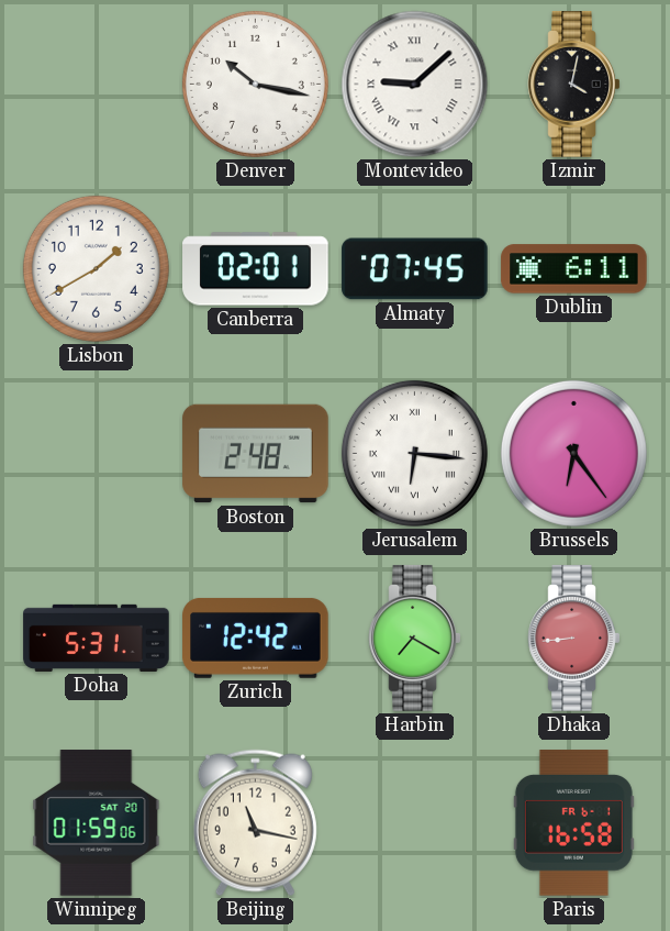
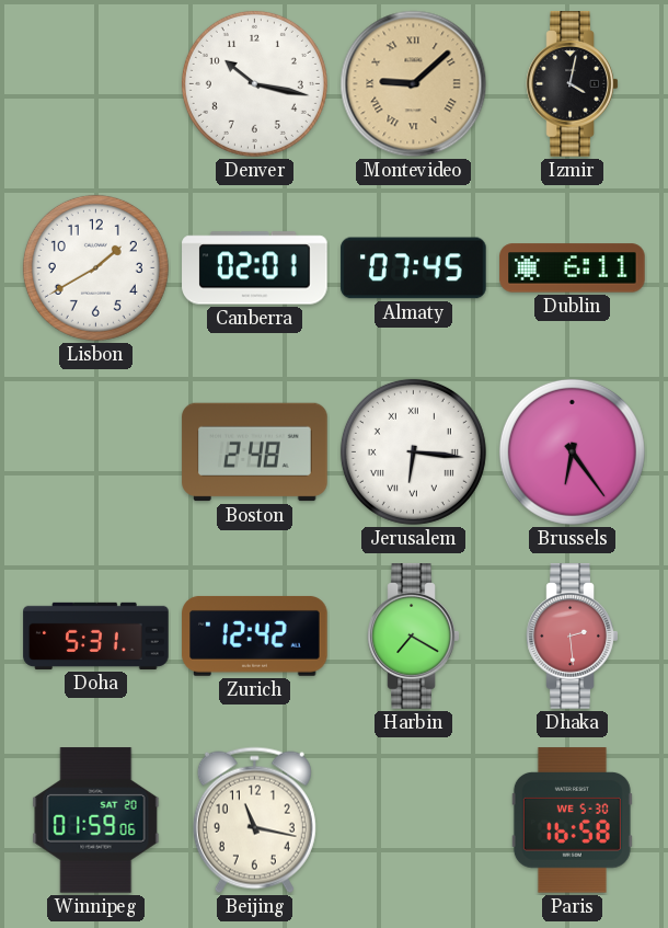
Montevideo dial: white -> champagne
Dhaka: 8:44 -> 2:29
Paris date: FR 6-1 -> WE 5-30
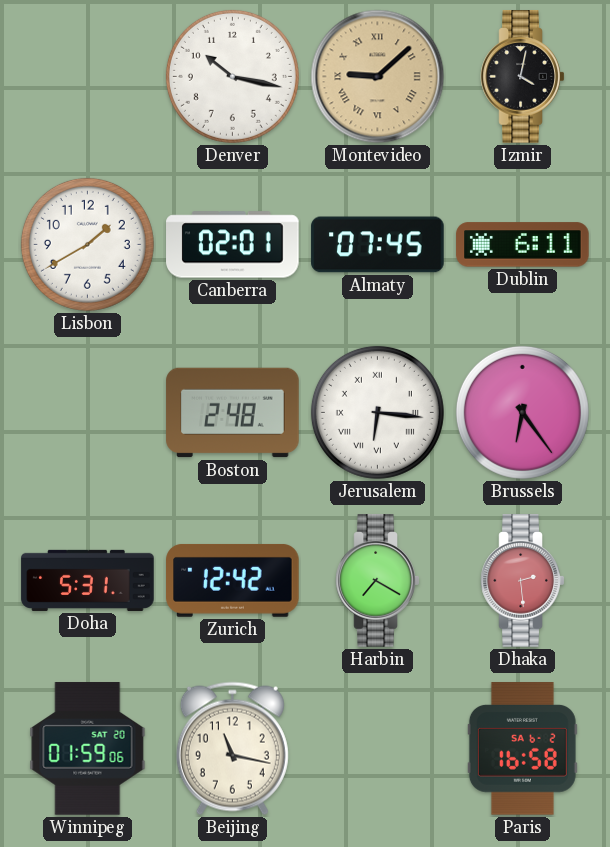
Paris date: WE 5-30 -> SA 6-2
